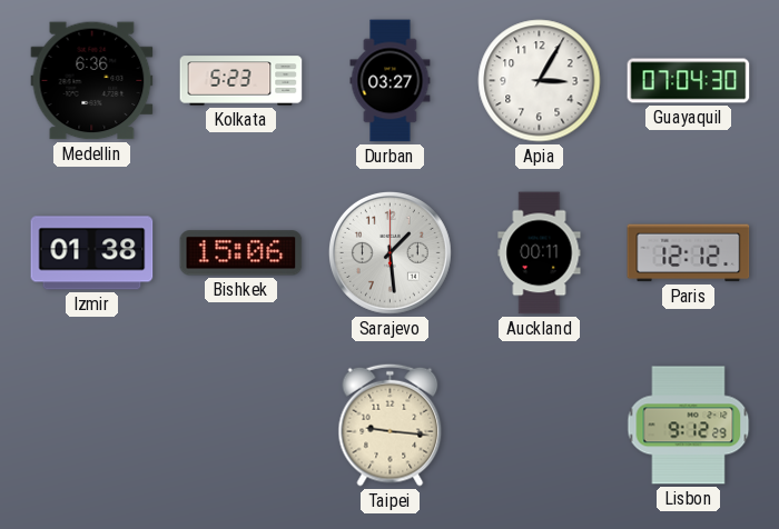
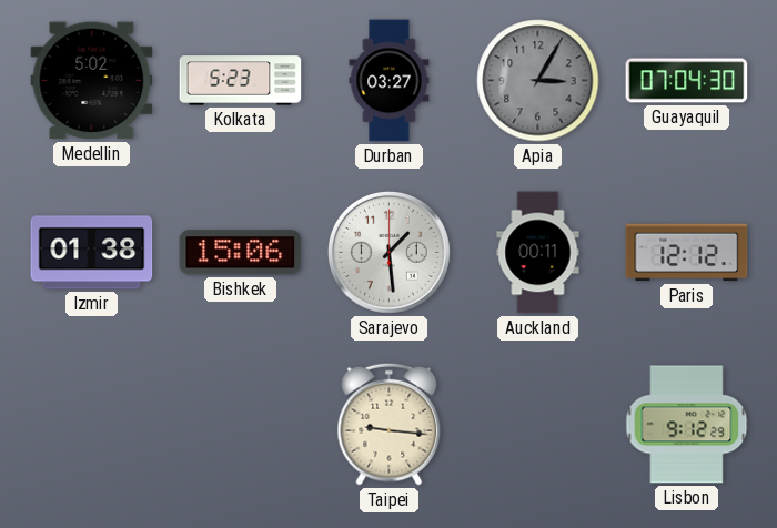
Medellin: 6:36 -> 5:02
Apia dial: white -> grey
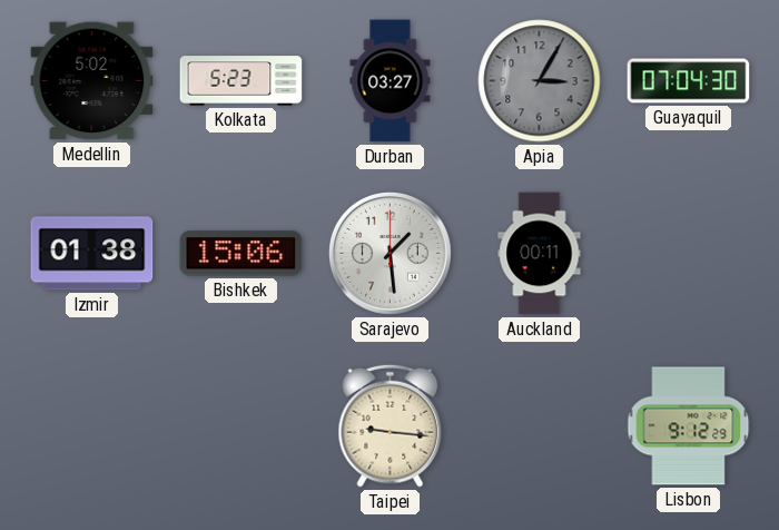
Paris: 12:12 -> none
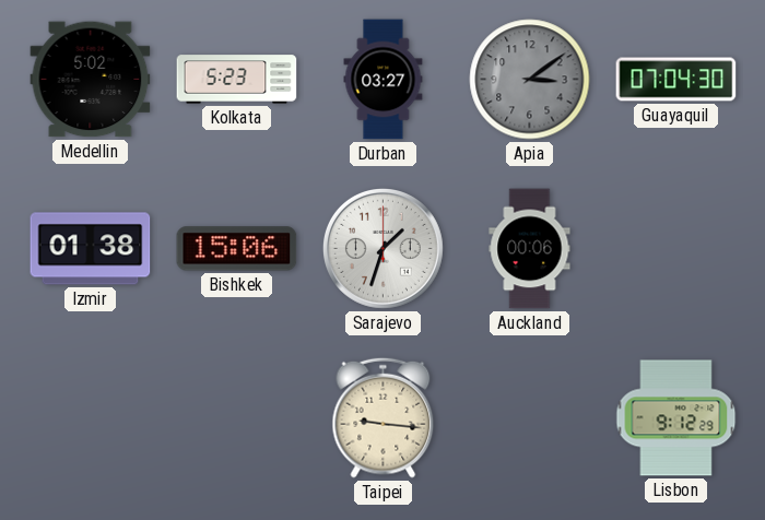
Apia: 3:05 -> 3:09
Sarajevo: 1:29 -> 1:33
Auckland: 00:11 -> 00:06
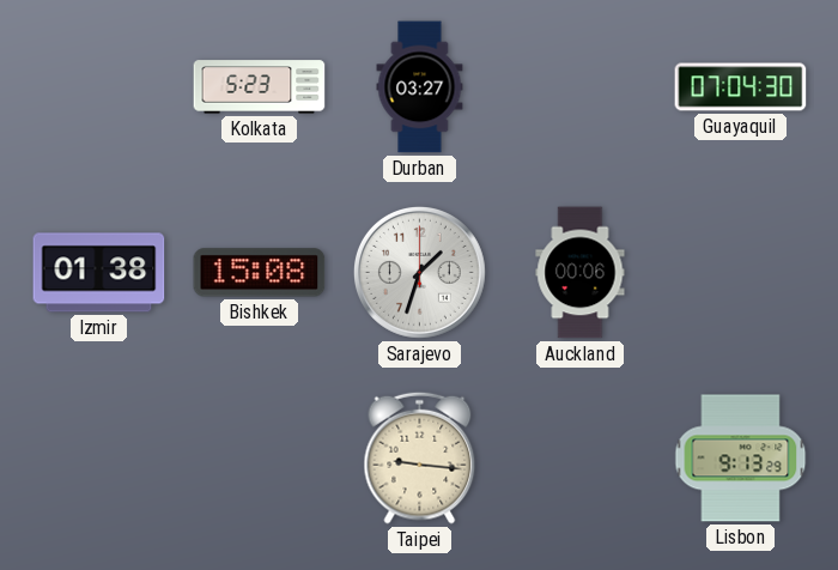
Medellin: 5:02 -> none
Apia: 3:09 -> none
Bishkek: 15:06 -> 15:08
Lisbon: 9:12 -> 9:13
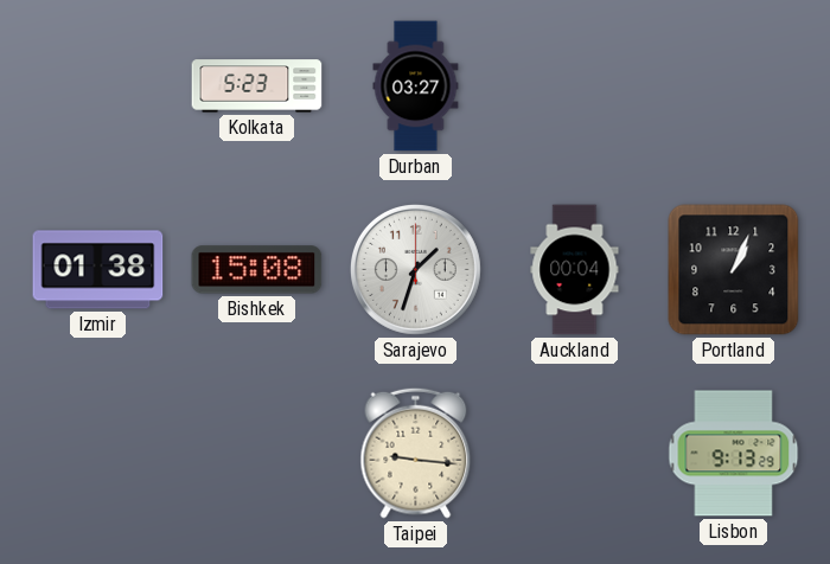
Guayaquil: 07:04 -> none
Auckland: 00:06 -> 00:04
Portland: none -> 1:04
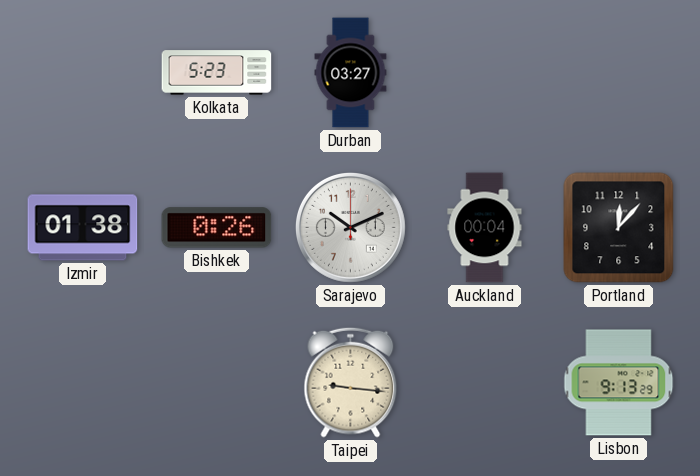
Bishkek: 15:08 -> 0:26
Sarajevo: 1:33 -> 10:11
Portland: 1:04 -> 12:07
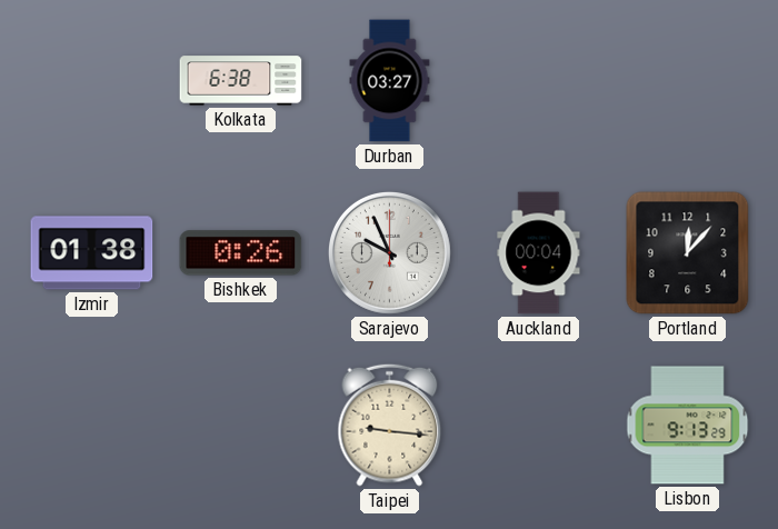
Kolkata: 5:23 -> 6:38
Sarajevo: 10:11 -> 9:56
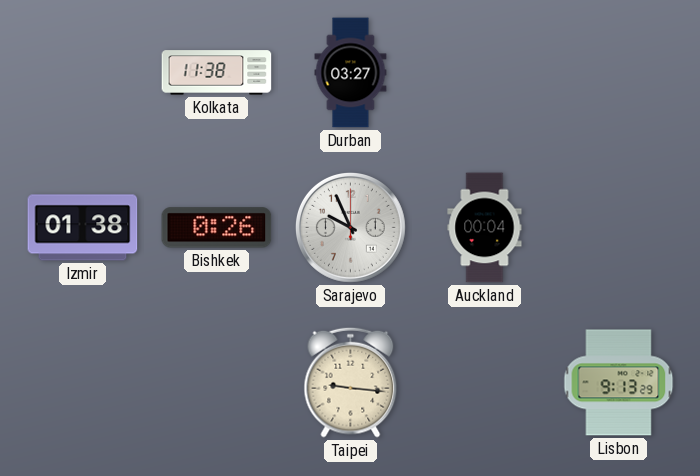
Kolkata: 6:38 -> 11:38
Portland: 12:07 -> none
